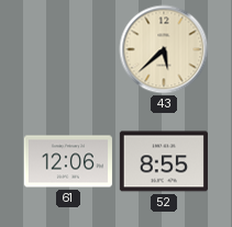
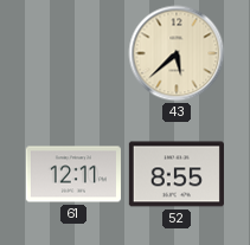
61: 12:06 -> 12:11
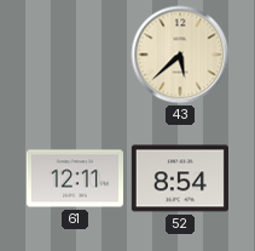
52: 8:55 -> 8:54
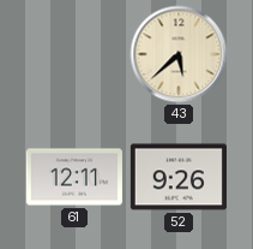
52: 8:54 -> 9:26
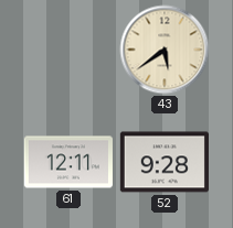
43: 5:38 -> 5:39
52: 9:26 -> 9:28
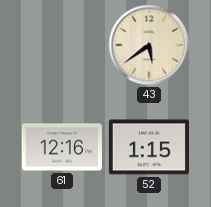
61: 12:11 -> 12:16
52: 9:28 -> 1:15
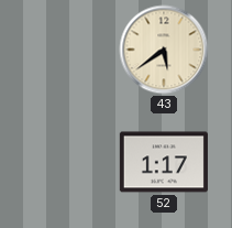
61: 12:16 -> none
52: 1:15 -> 1:17
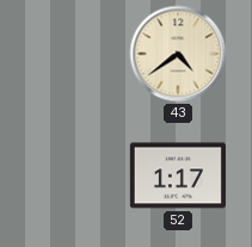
43: 5:39 -> 4:39
